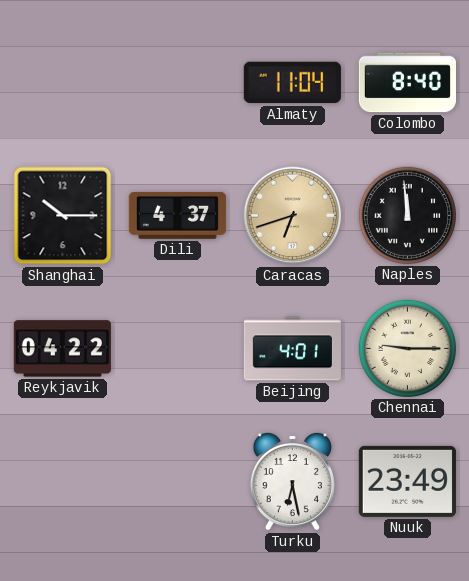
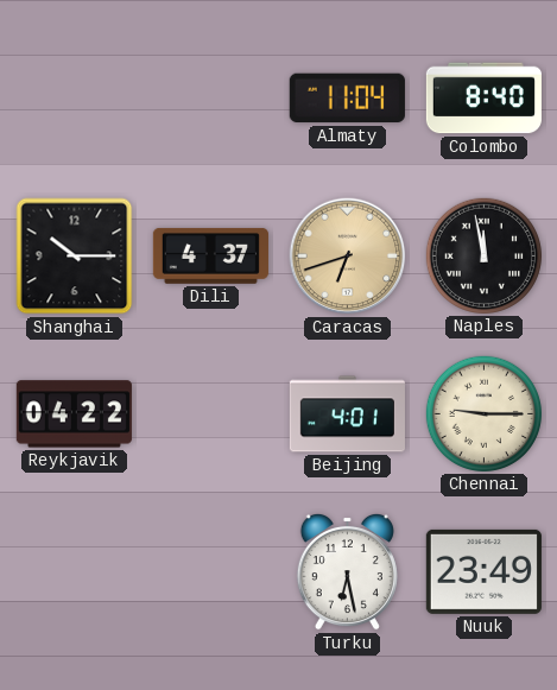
Naples: 11:59 -> 11:58
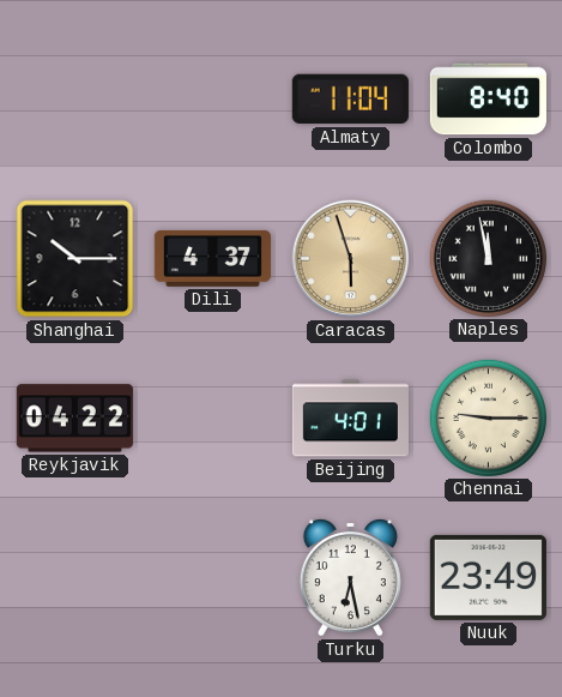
Caracas: 6:42 -> 5:57
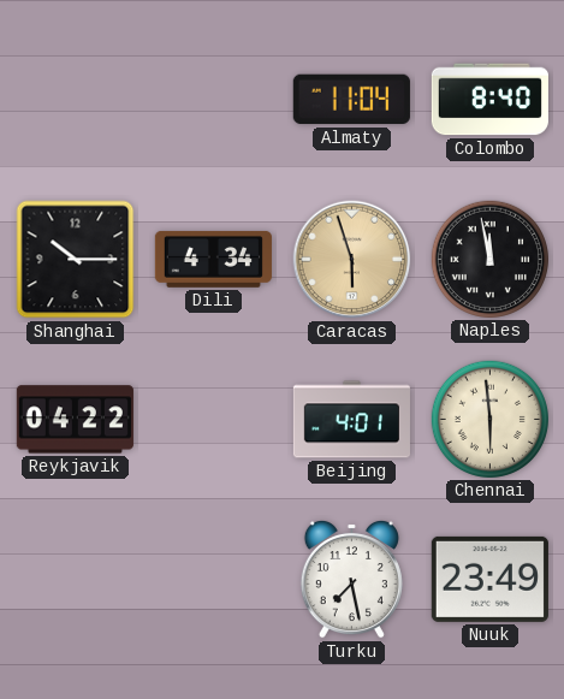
Dili: 4:37 -> 4:34
Chennai: 9:15 -> 5:59
Turku: 6:28 -> 7:28
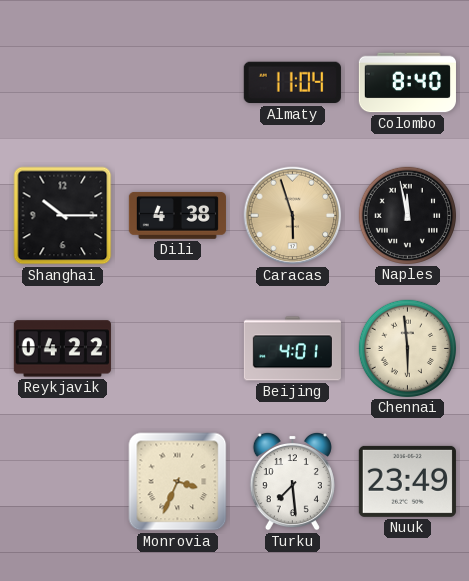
Dili: 4:34 -> 4:38
Monrovia: none -> 3:34
Turku: 7:28 -> 7:29
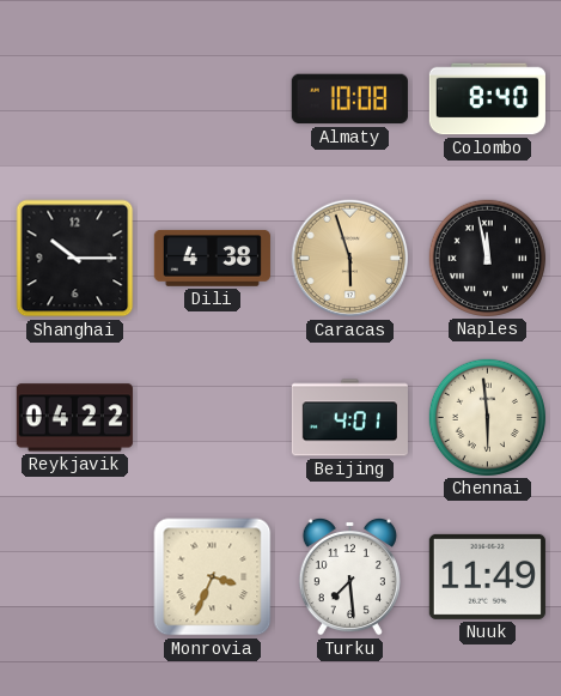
Almaty: 11:04 -> 10:08
Nuuk: 23:49 -> 11:49
